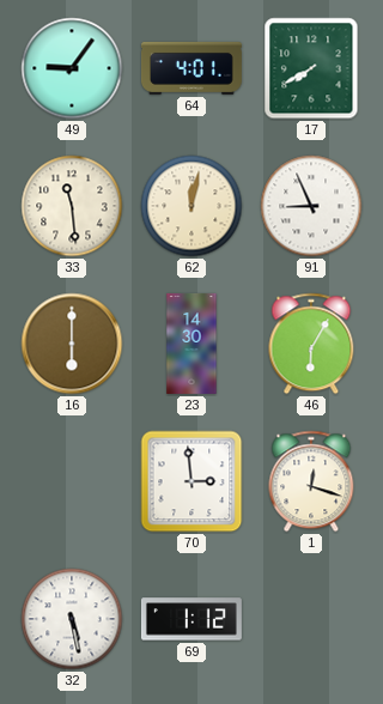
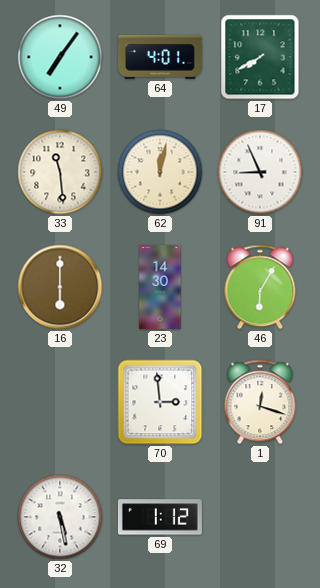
49: 9:06 -> 7:06
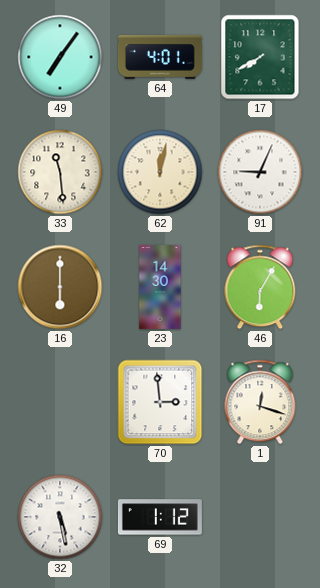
91: 8:56 -> 9:04
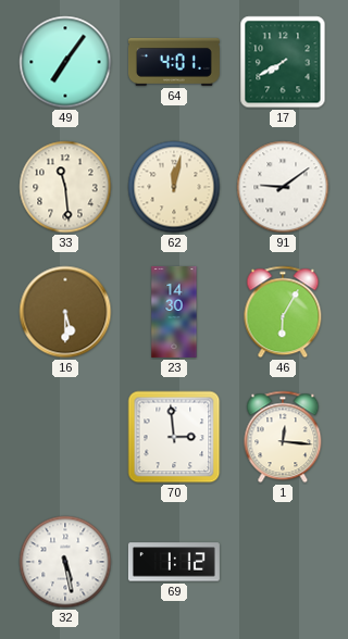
91: 9:04 -> 9:09
16: 6:00 -> 5:30
1: 12:18 -> 12:16
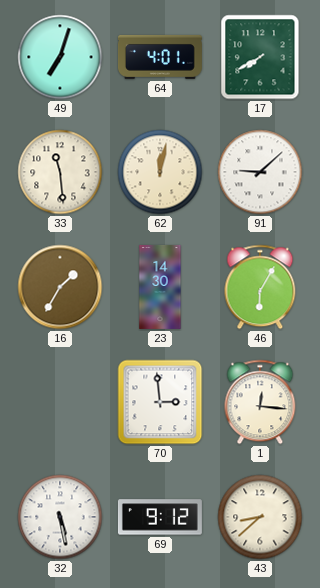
49: 7:06 -> 7:03
91: 9:09 -> 9:08
16: 5:30 -> 1:35
69: 1:12 -> 9:12
43: none -> 8:38
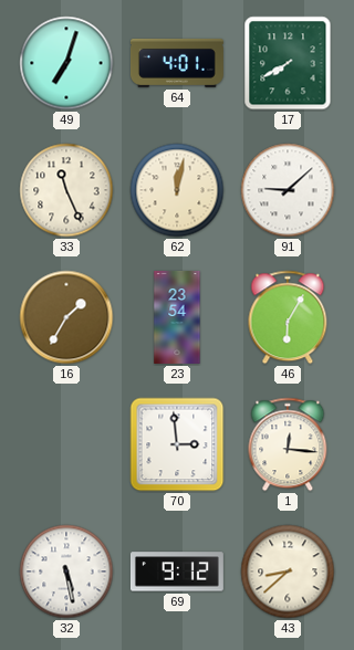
33: 11:29 -> 11:26
23: 14:30 -> 23:54
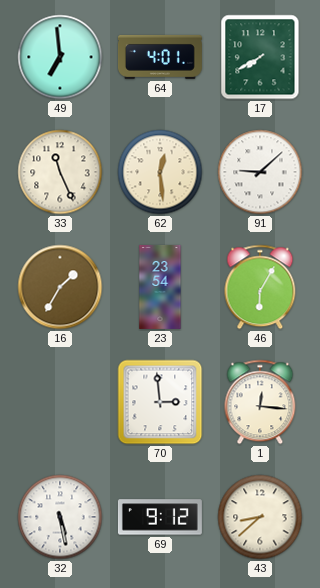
49: 7:03 -> 6:59
62: 12:02 -> 12:29
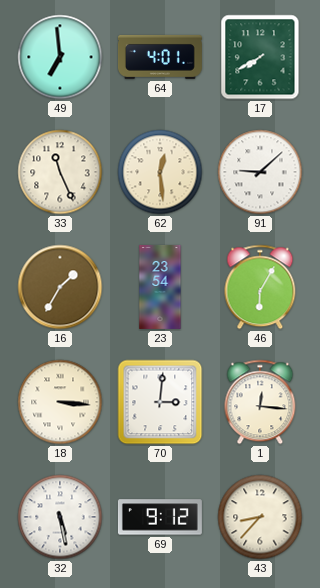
18: none -> 3:16
70: 2:59 -> 3:01
43: 8:38 -> 8:37
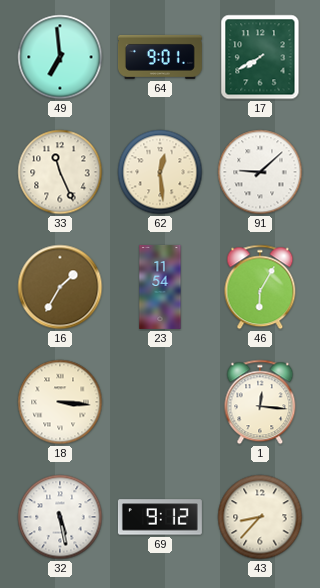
64: 4:01 -> 9:01
23: 23:54 -> 11:54
70: 3:01 -> none
